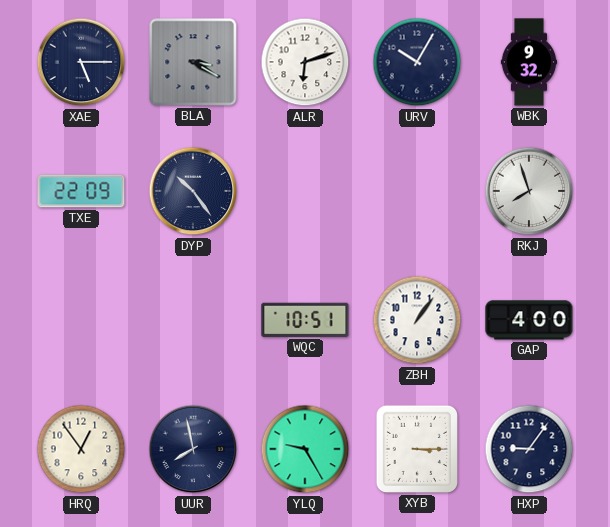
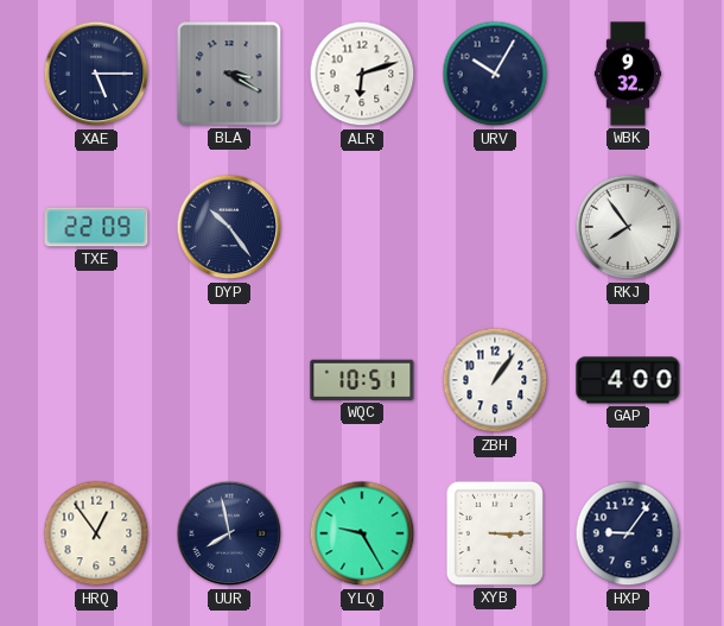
RKJ: 7:57 -> 7:54
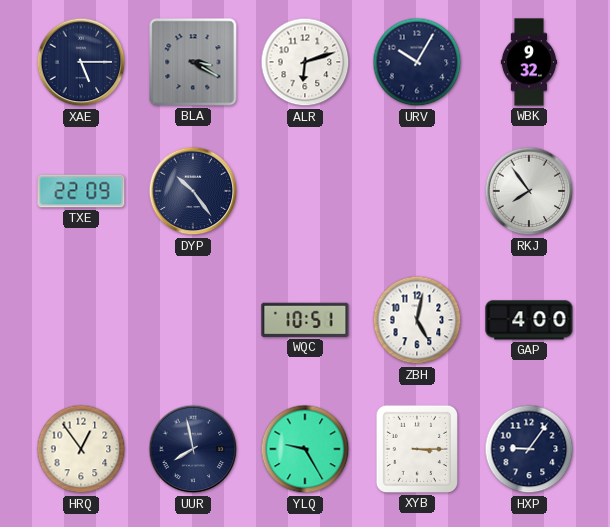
ZBH: 1:06 -> 5:02
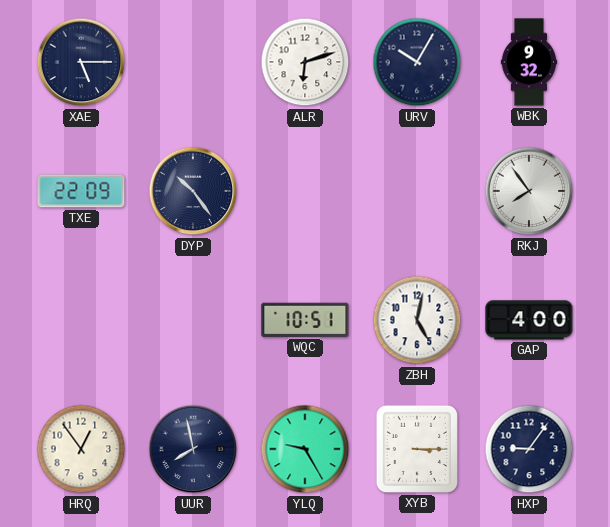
BLA: 3:20 -> none
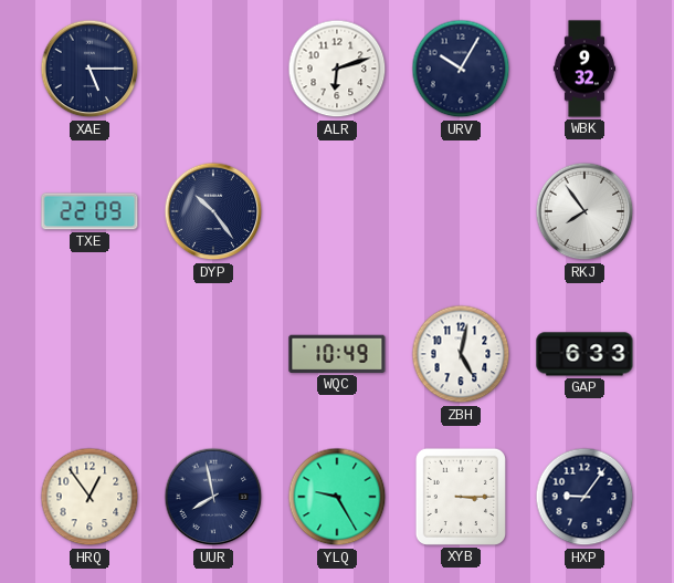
WQC: 10:51 -> 10:49
GAP: 4:00 -> 6:33
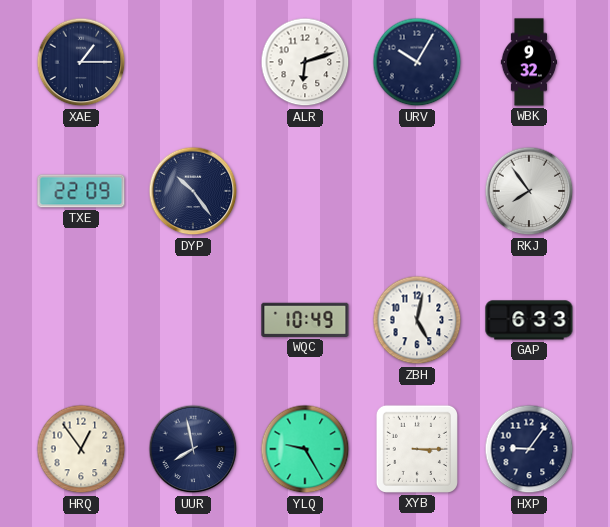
XAE: 5:15 -> 1:15
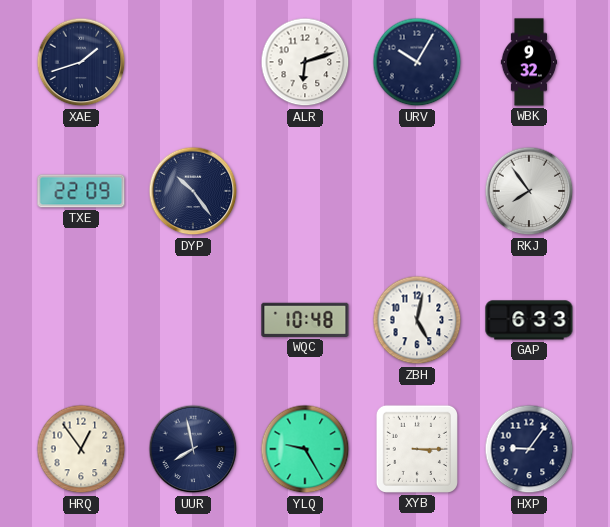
XAE: 1:15 -> 1:42
WQC: 10:49 -> 10:48
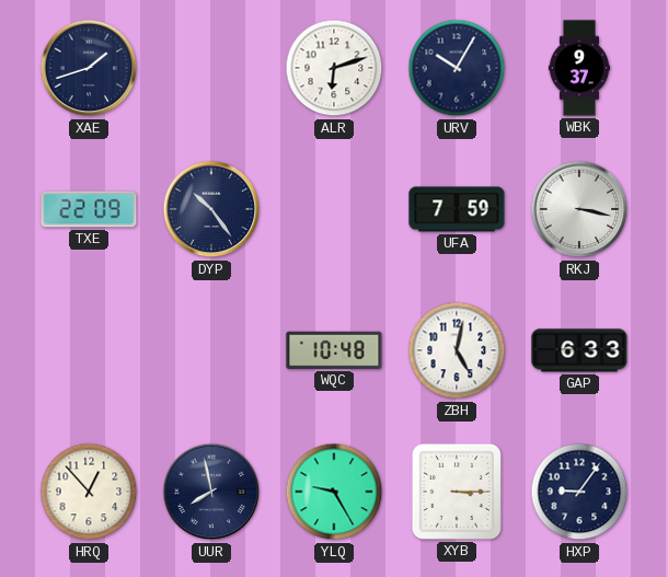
WBK: 9:32 -> 9:37
UFA: none -> 7:59
RKJ: 7:54 -> 3:17
HRQ: 12:54 -> 12:53
